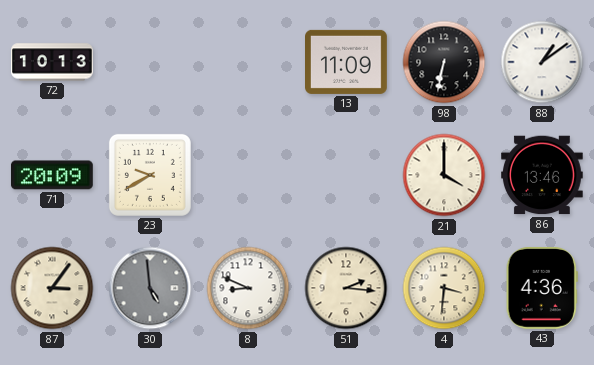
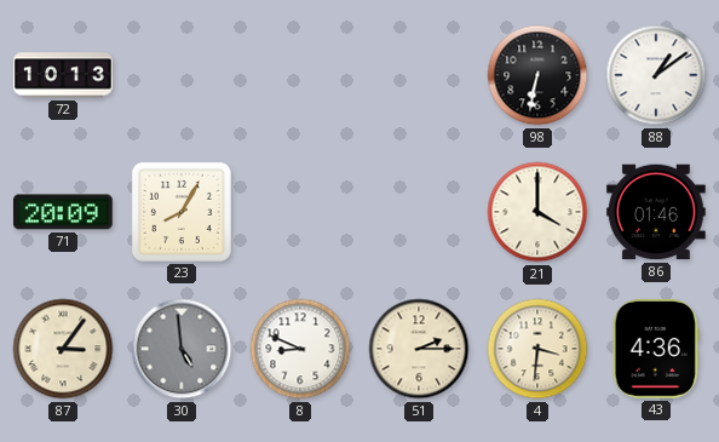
13: 11:09 -> none
23: 9:40 -> 8:05
86: 13:46 -> 01:46
51: 2:16 -> 2:15
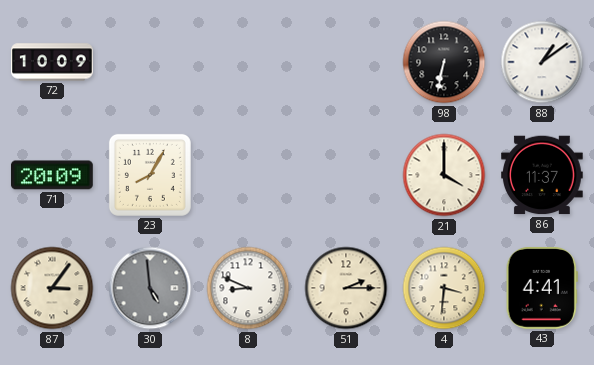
72: 10:13 -> 10:09
86: 01:46 -> 11:37
43: 4:36 -> 4:41
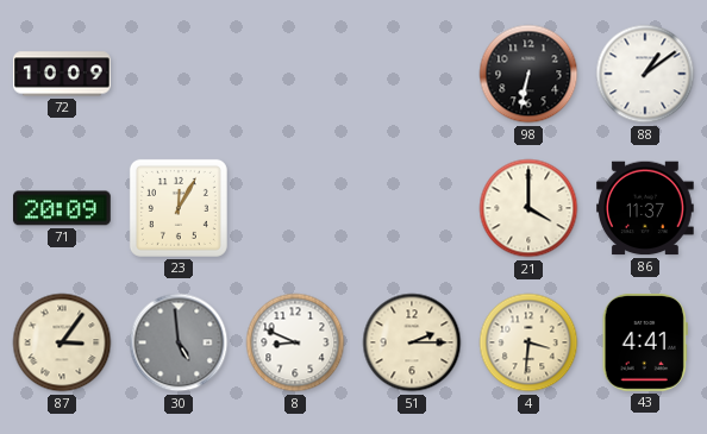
23: 8:05 -> 12:05
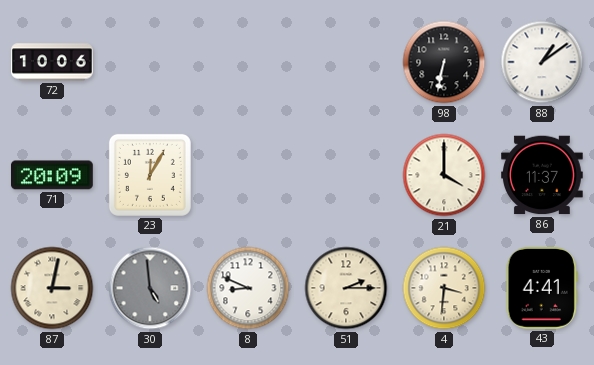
72: 10:09 -> 10:06
87: 3:06 -> 3:02
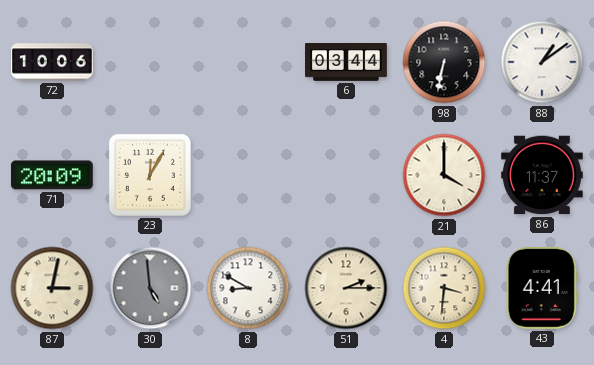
6: none -> 03:44
8: 8:49 -> 8:50
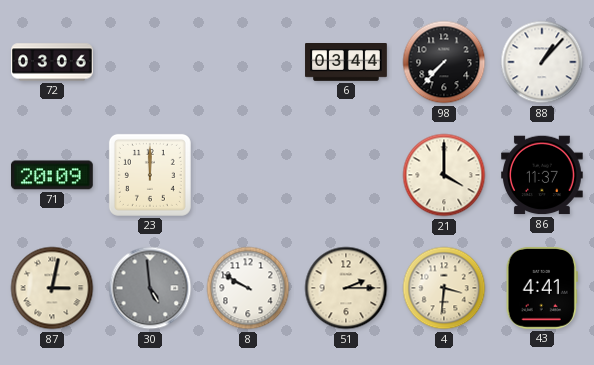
72: 10:06 -> 03:06
98: 6:32 -> 7:37
88: 1:09 -> 1:07
23: 12:05 -> 12:00
8: 8:50 -> 9:50
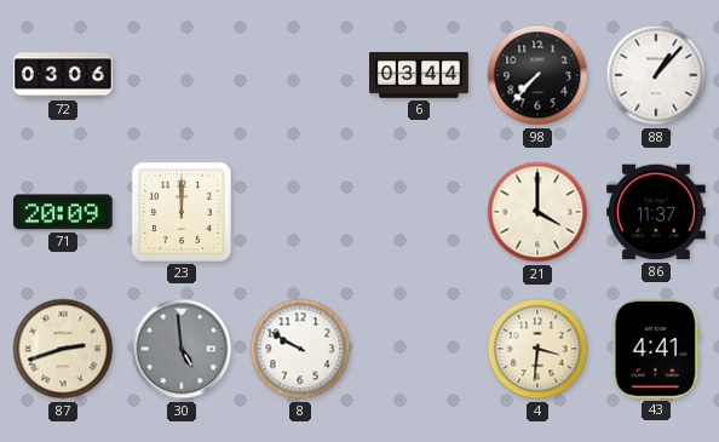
87: 3:02 -> 2:42
51: 2:15 -> none
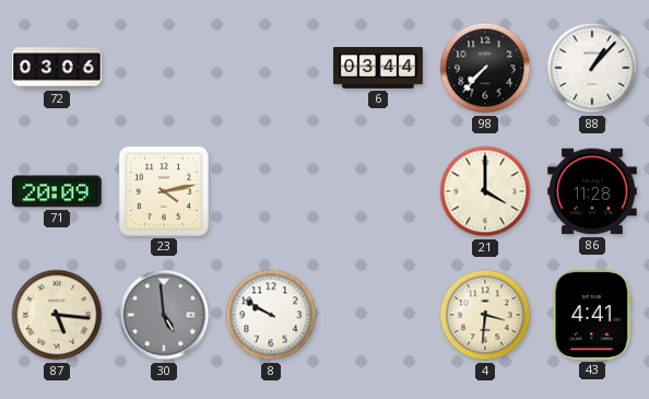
23: 12:00 -> 4:13
86: 11:37 -> 11:28
87: 2:42 -> 5:16
